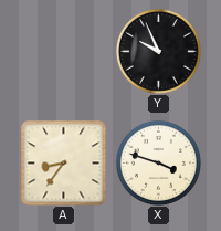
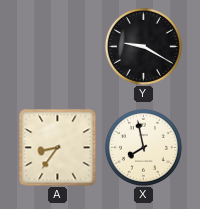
Y: 9:56 -> 9:20
X: 3:48 -> 7:58
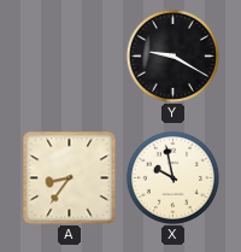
X: 7:58 -> 9:58
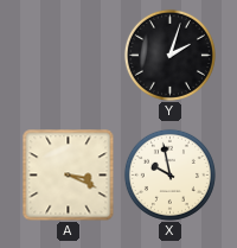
Y: 9:20 -> 2:03
A: 8:36 -> 3:19
